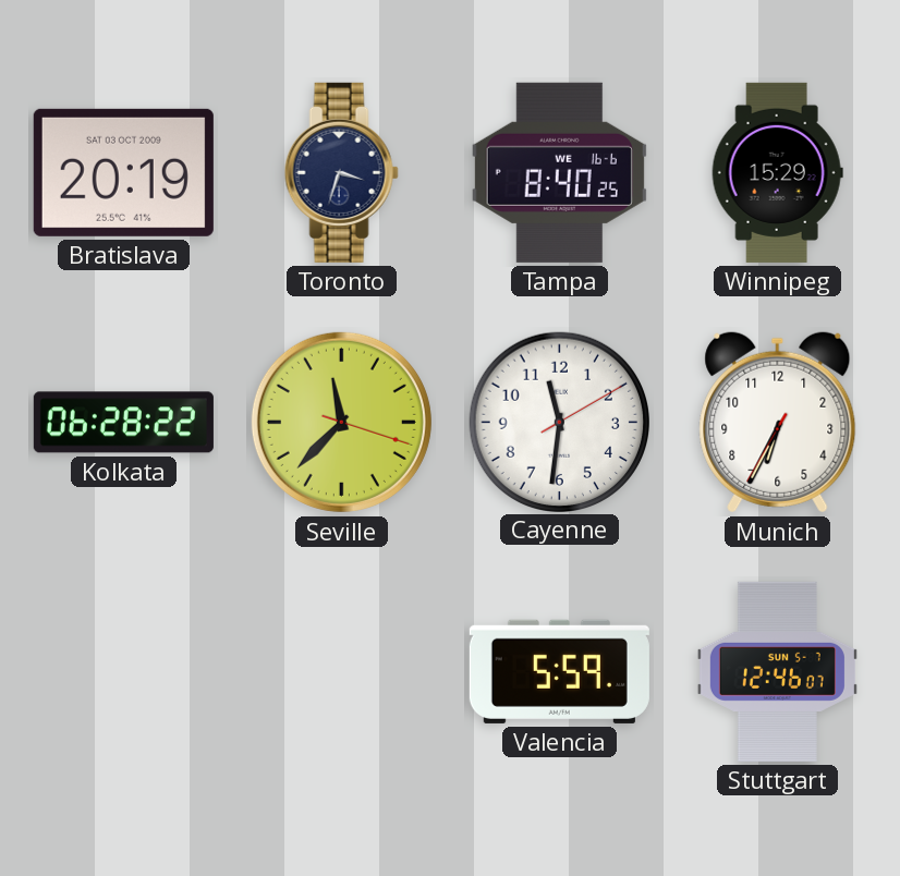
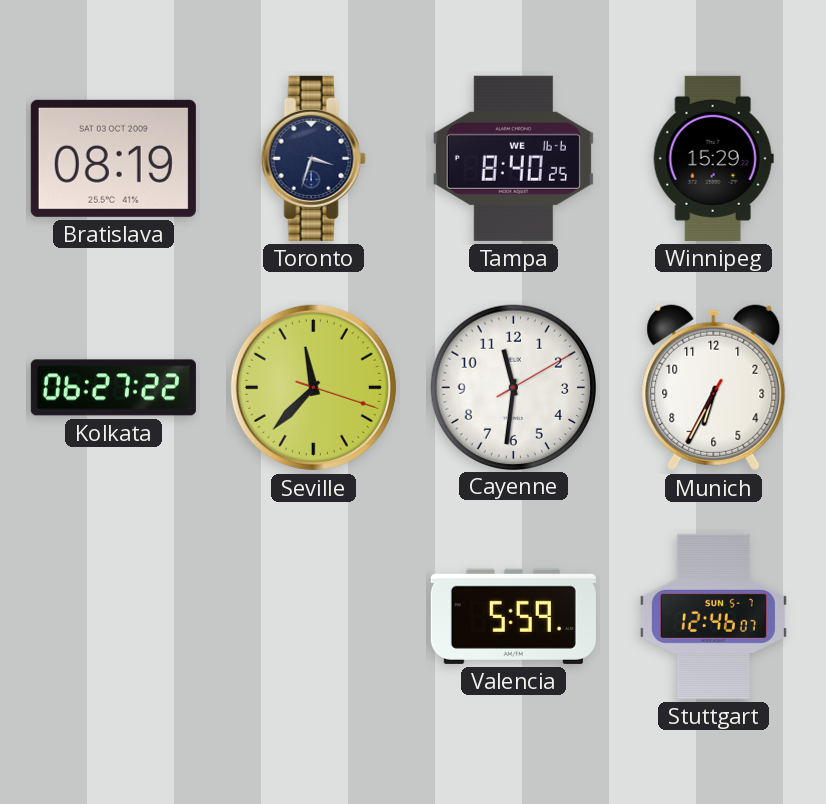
Bratislava: 20:19 -> 08:19
Kolkata: 06:28 -> 06:27
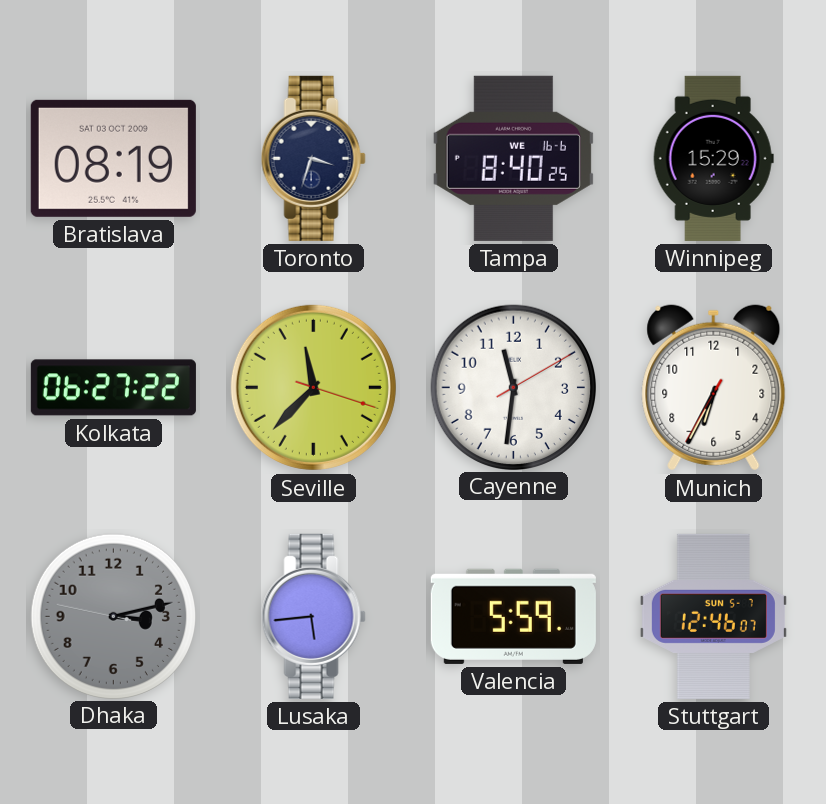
Dhaka: none -> 3:12
Lusaka: none -> 5:44
